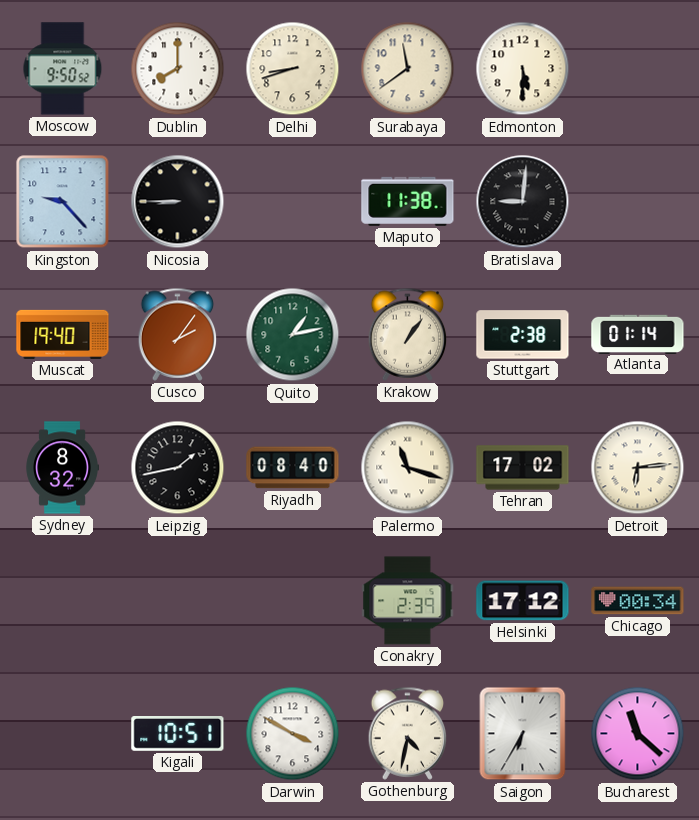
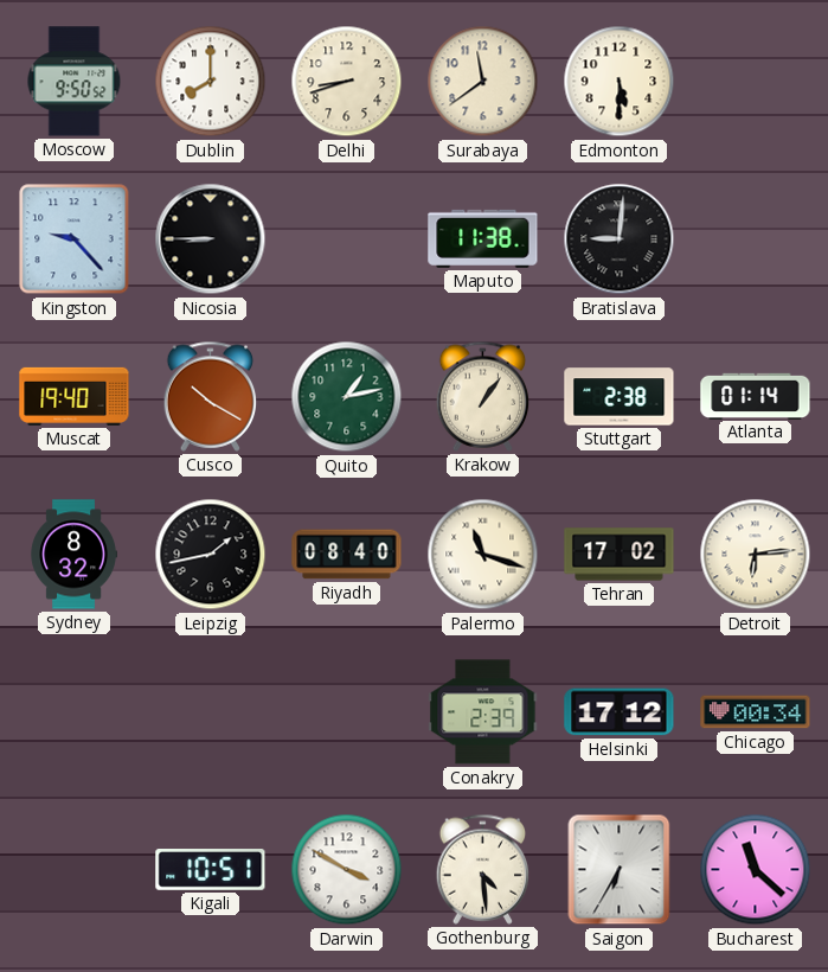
Cusco: 2:06 -> 10:20
Gothenburg: 4:32 -> 4:29
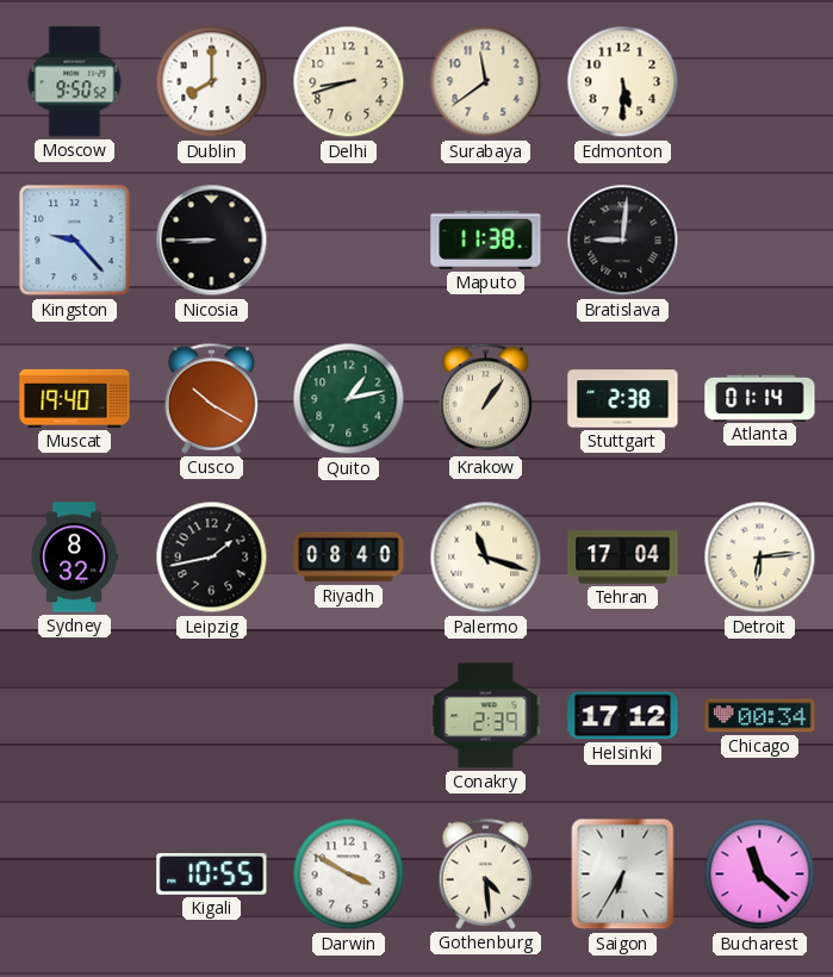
Tehran: 17:02 -> 17:04
Kigali: 10:51 -> 10:55
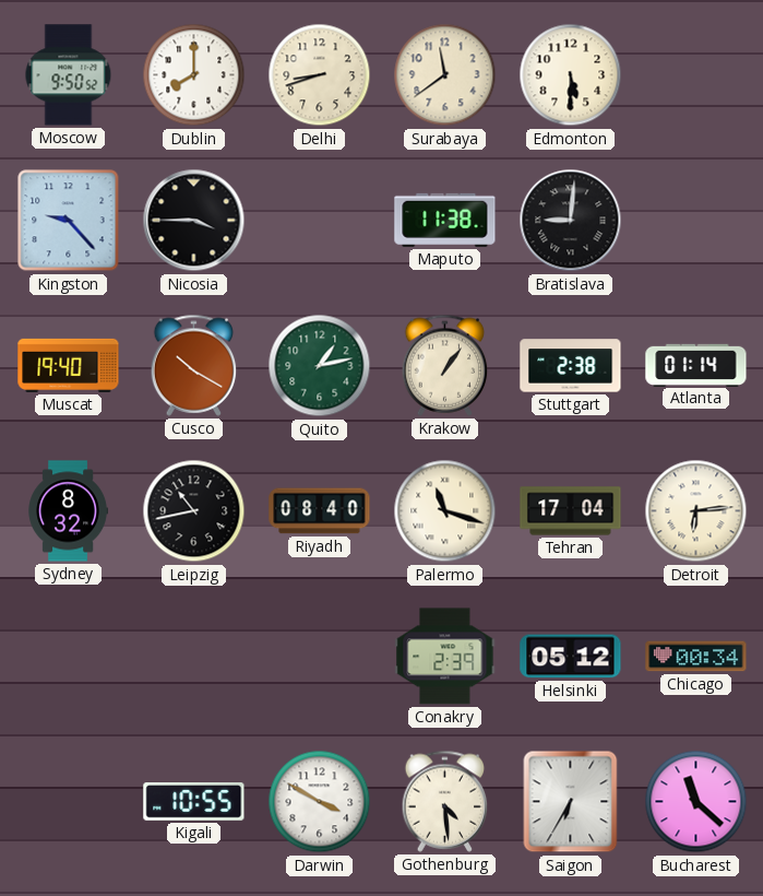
Nicosia: 8:45 -> 3:45
Leipzig: 1:43 -> 10:43
Helsinki: 17:12 -> 05:12
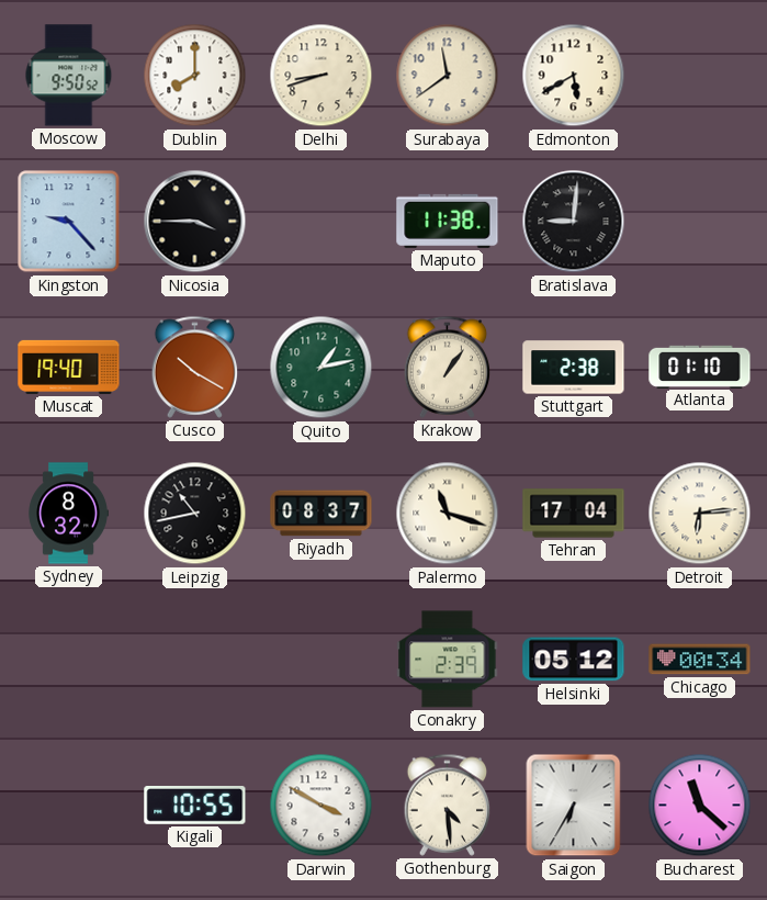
Edmonton: 5:30 -> 5:40
Atlanta: 01:14 -> 01:10
Riyadh: 08:40 -> 08:37
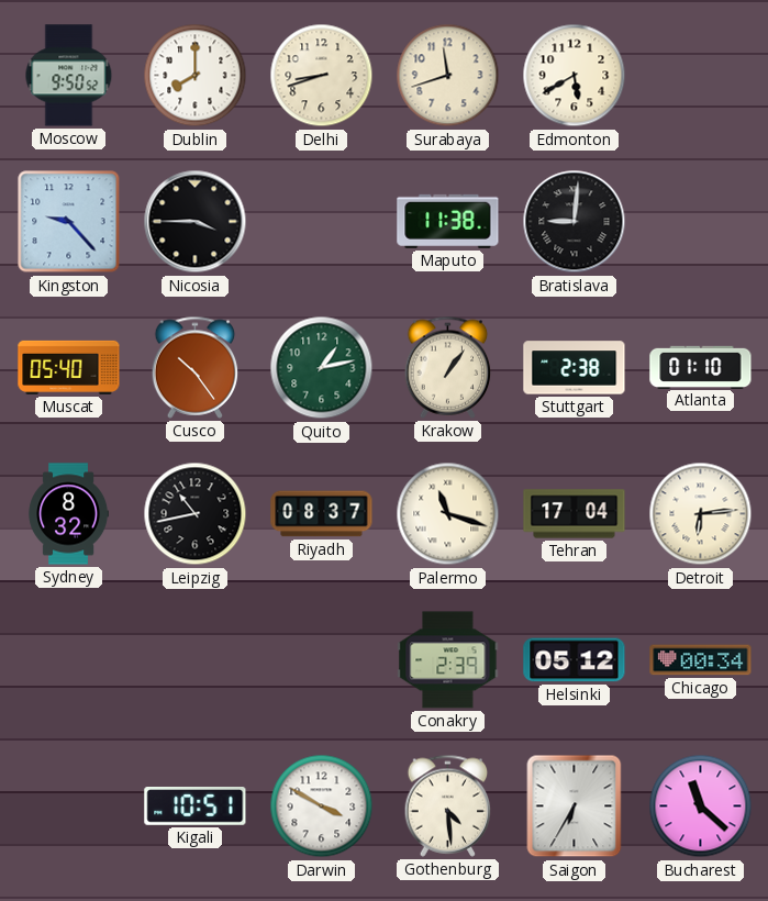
Surabaya: 11:39 -> 11:42
Muscat: 19:40 -> 05:40
Cusco: 10:20 -> 10:24
Kigali: 10:55 -> 10:51
